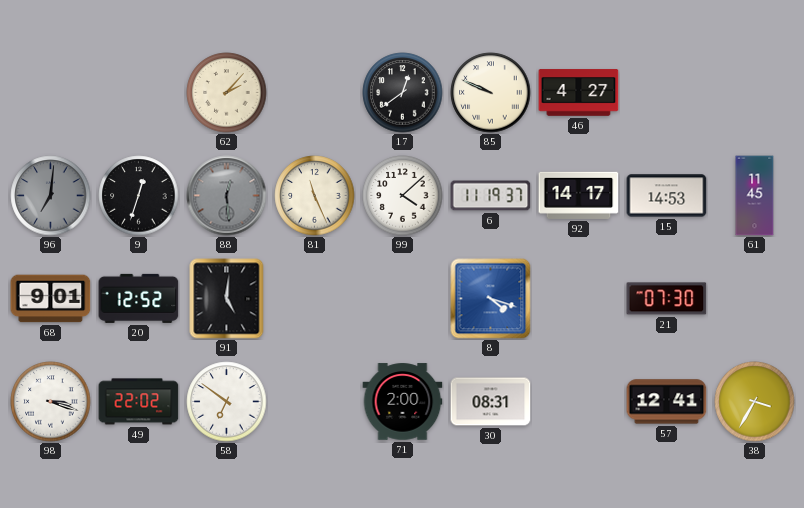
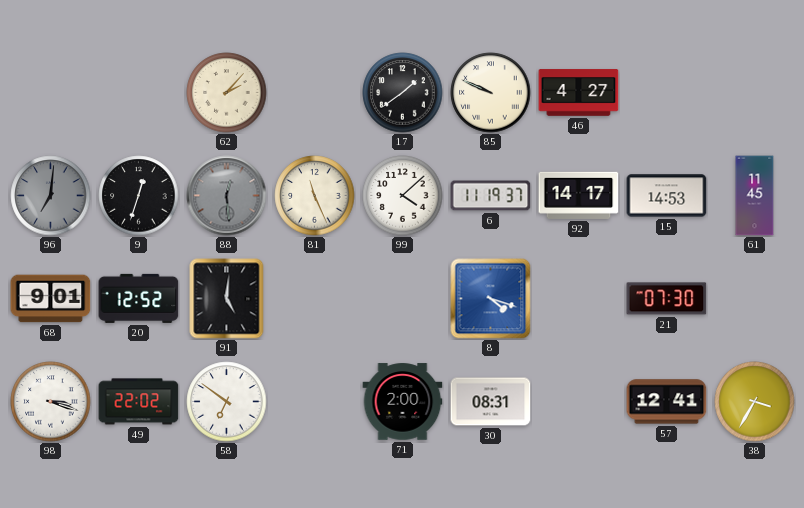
17: 12:39 -> 1:39
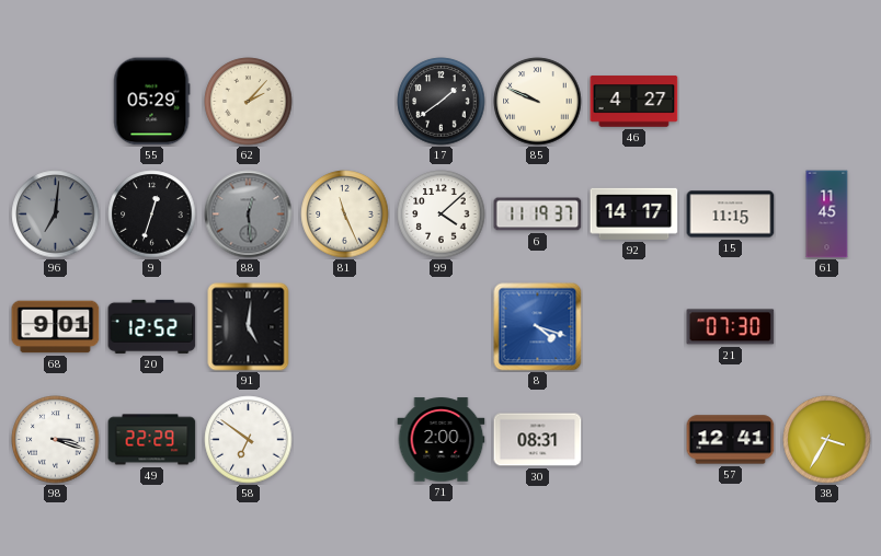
55: none -> 05:29
15: 14:53 -> 11:15
49: 22:02 -> 22:29
